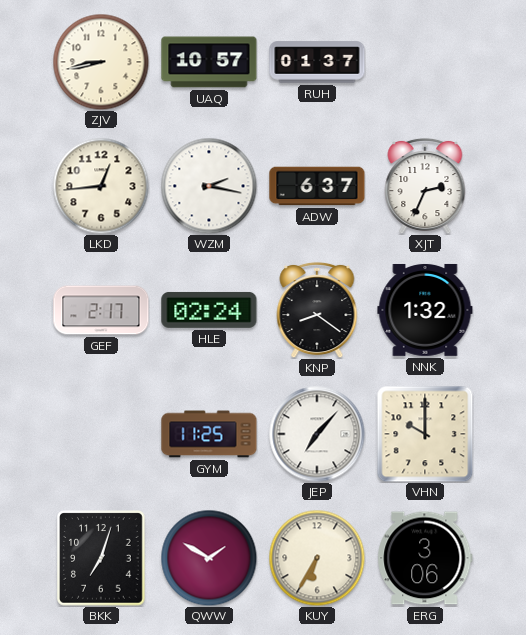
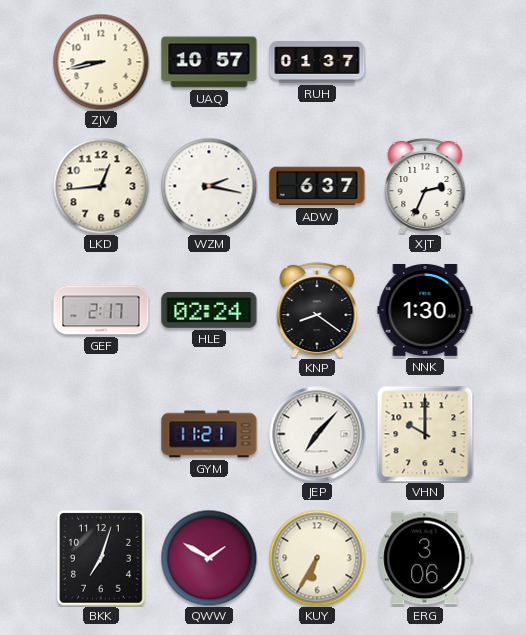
NNK: 1:32 -> 1:30
GYM: 11:25 -> 11:21
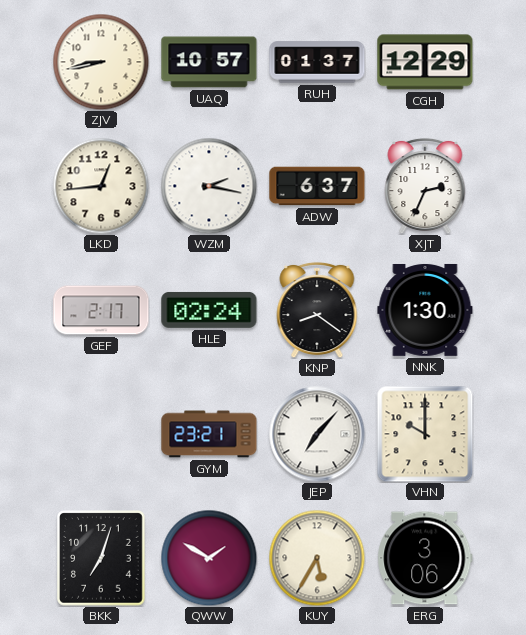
CGH: none -> 12:29
GYM: 11:21 -> 23:21
KUY: 6:35 -> 5:35
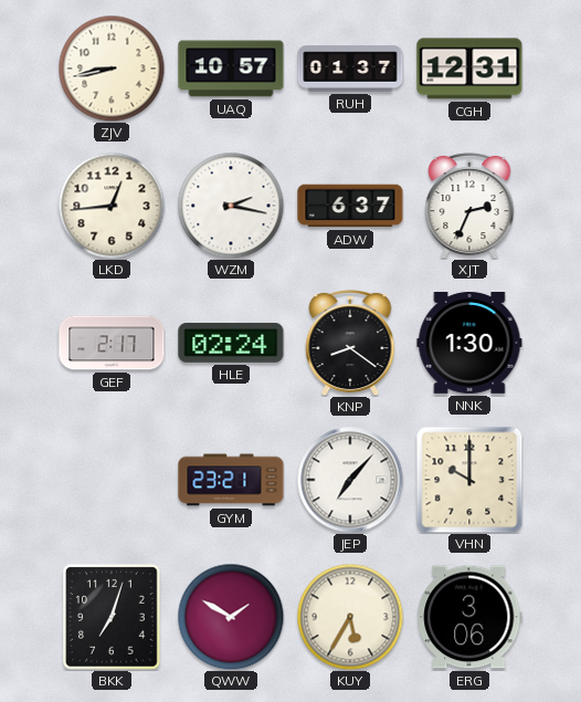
CGH: 12:29 -> 12:31
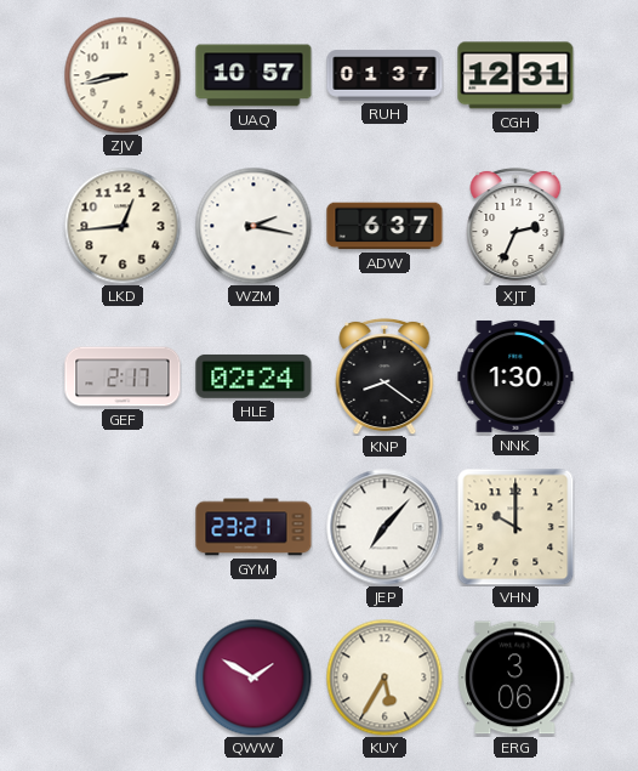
BKK: 7:03 -> none
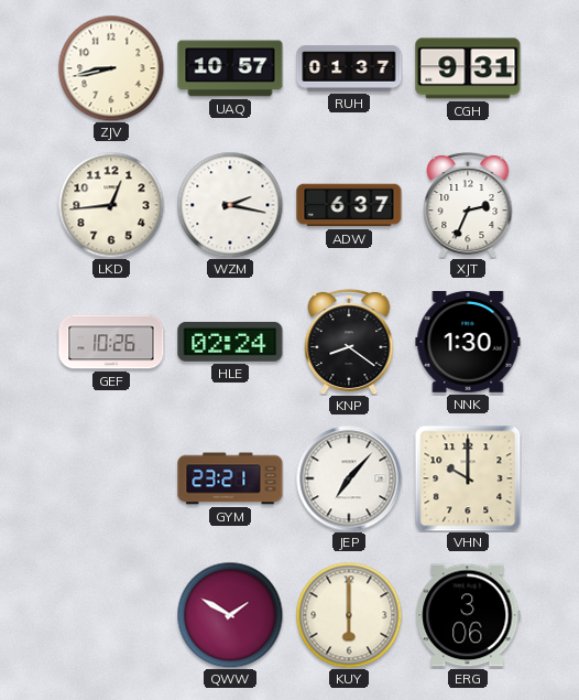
CGH: 12:31 -> 9:31
GEF: 2:17 -> 10:26
KUY: 5:35 -> 6:00
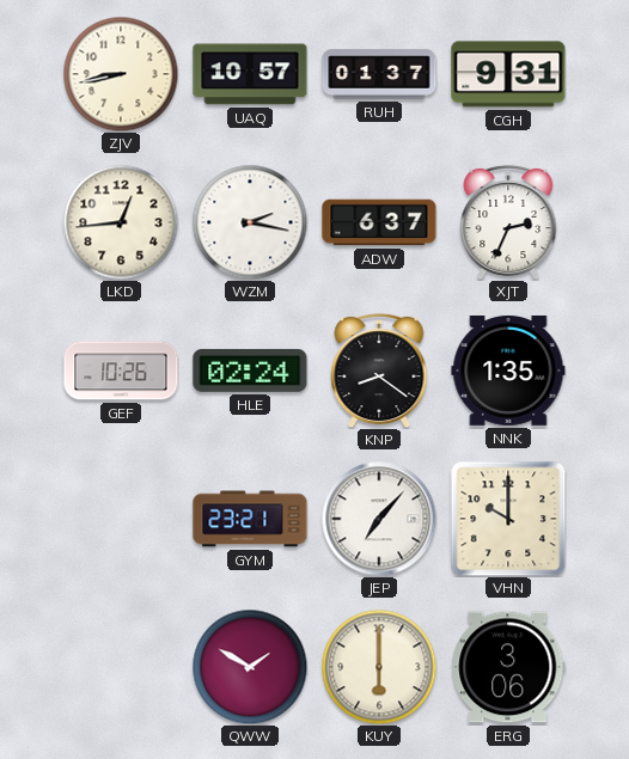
NNK: 1:30 -> 1:35
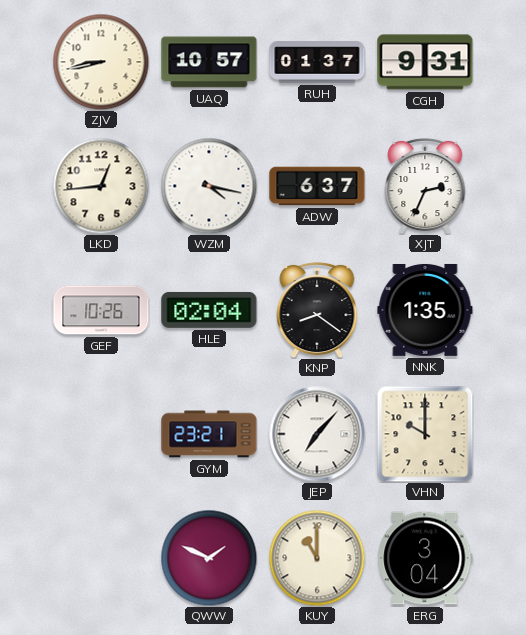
WZM: 2:17 -> 4:17
HLE: 02:24 -> 02:04
QWW: 1:50 -> 1:49
KUY: 6:00 -> 11:00
ERG: 3:06 -> 3:04
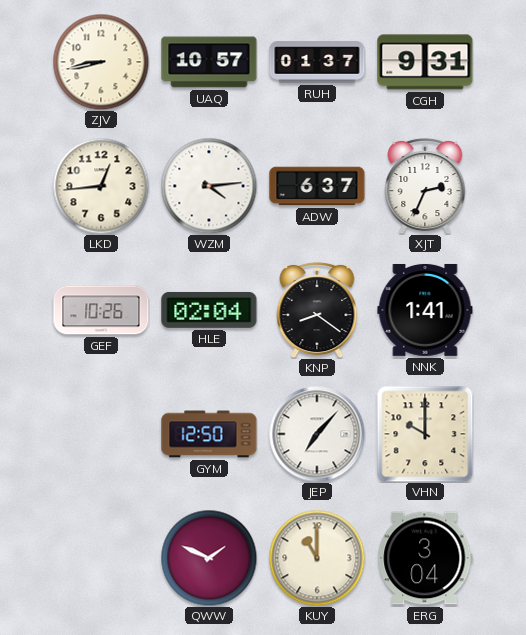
WZM: 4:17 -> 4:14
NNK: 1:35 -> 1:41
GYM: 23:21 -> 12:50
